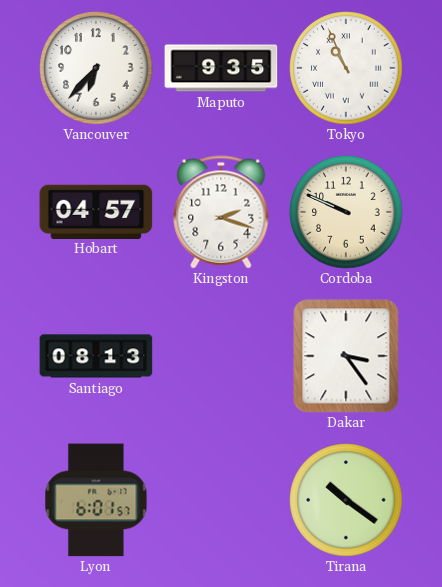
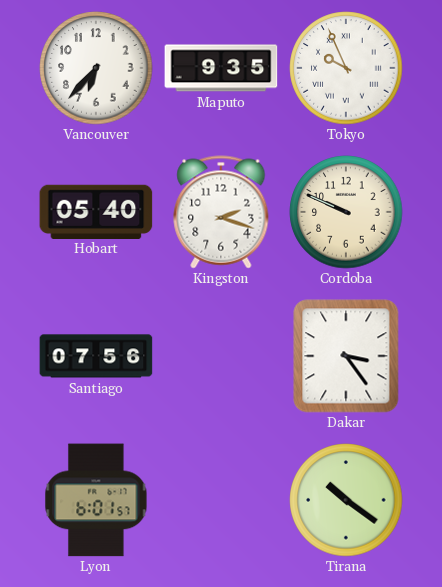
Tokyo: 10:56 -> 9:56
Hobart: 04:57 -> 05:40
Santiago: 08:13 -> 07:56
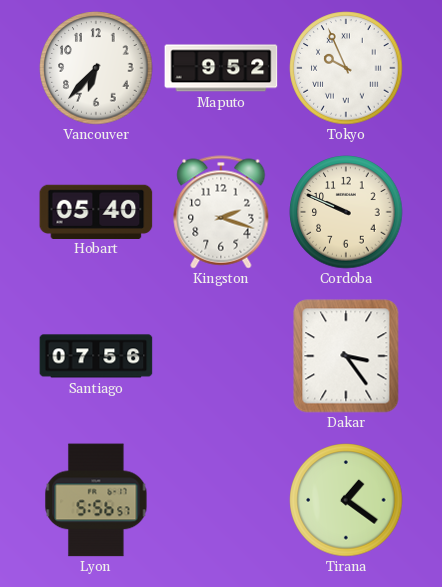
Maputo: 9:35 -> 9:52
Lyon: 6:01 -> 5:56
Tirana: 10:21 -> 1:21
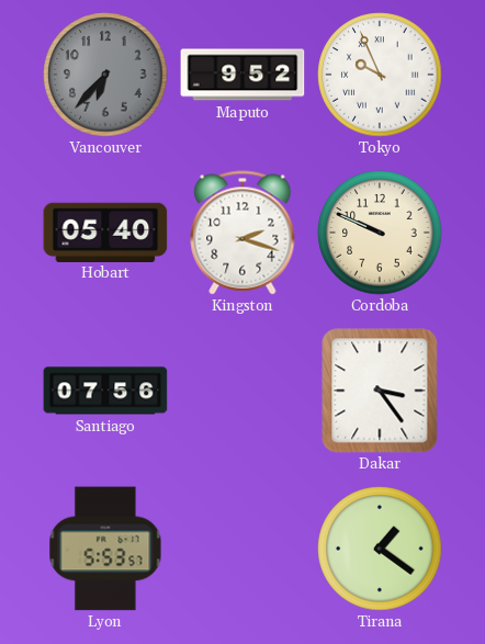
Vancouver dial: white -> grey
Lyon: 5:56 -> 5:53
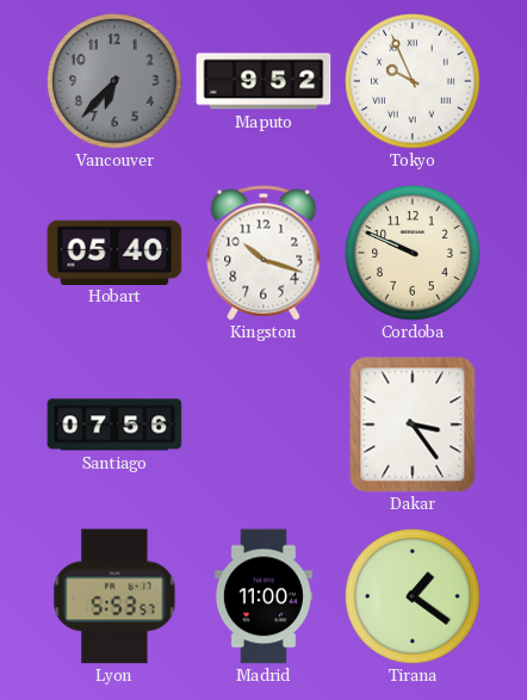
Kingston: 2:18 -> 10:18
Madrid: none -> 11:00
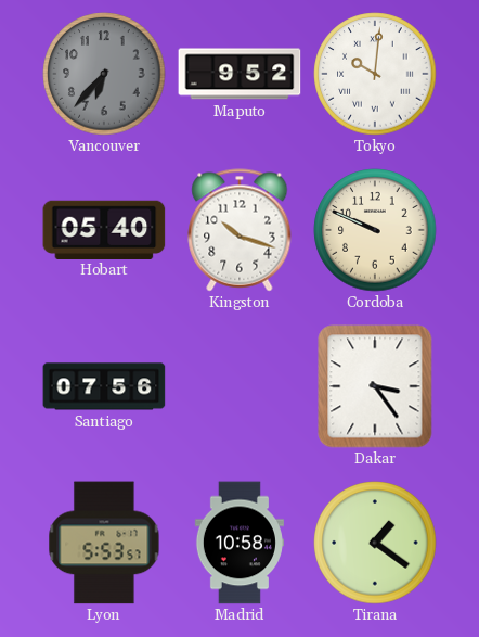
Tokyo: 9:56 -> 10:01
Madrid: 11:00 -> 10:58
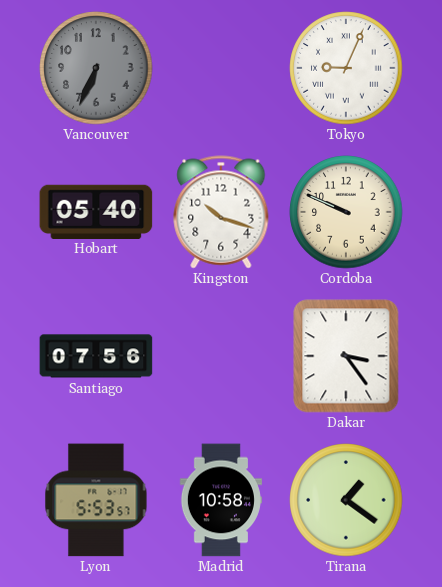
Vancouver: 6:37 -> 6:34
Maputo: 9:52 -> none
Tokyo: 10:01 -> 9:04
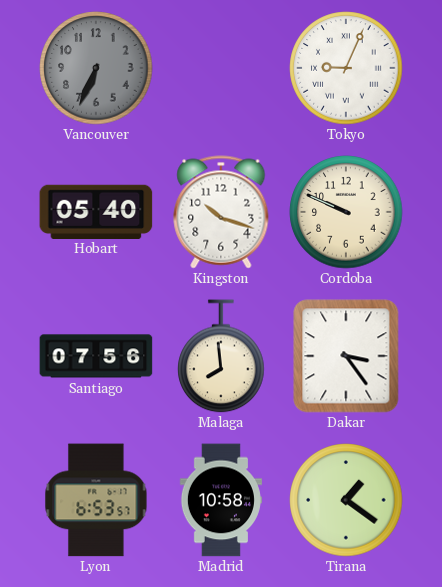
Malaga: none -> 7:59
Lyon: 5:53 -> 6:53
